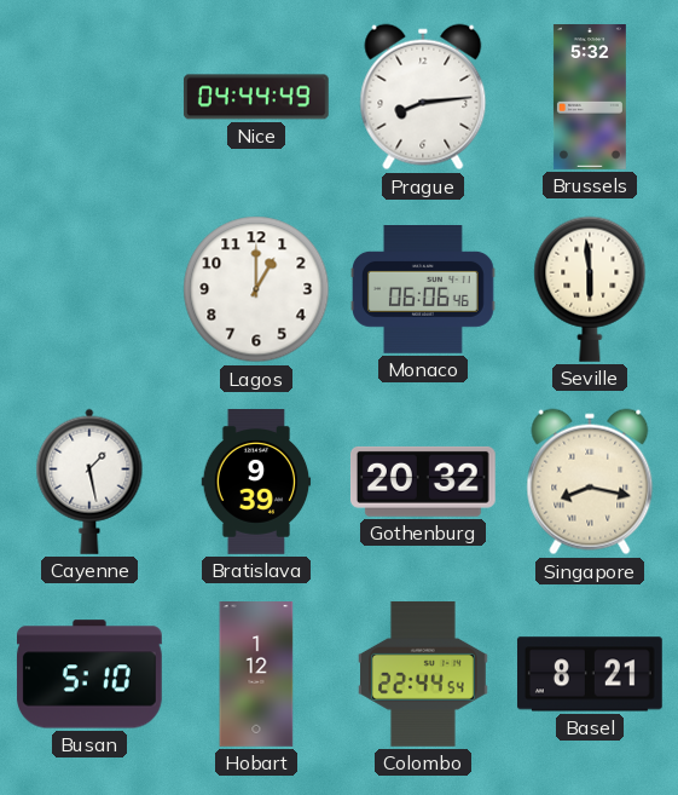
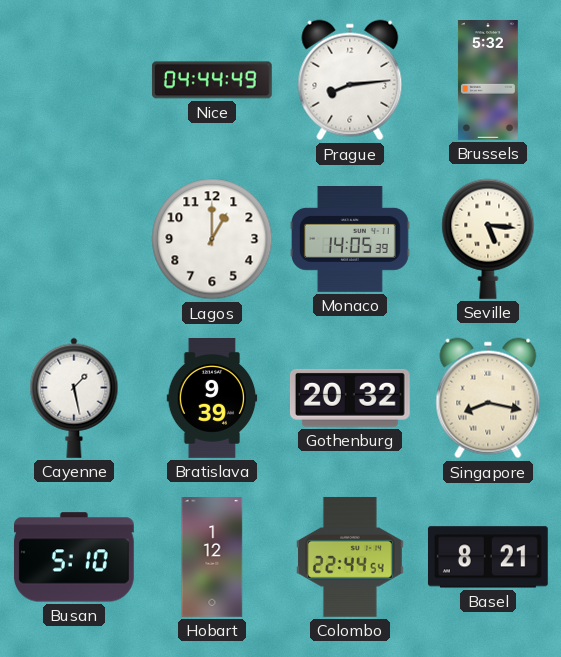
Monaco: 06:06 -> 14:05
Seville: 5:59 -> 5:16
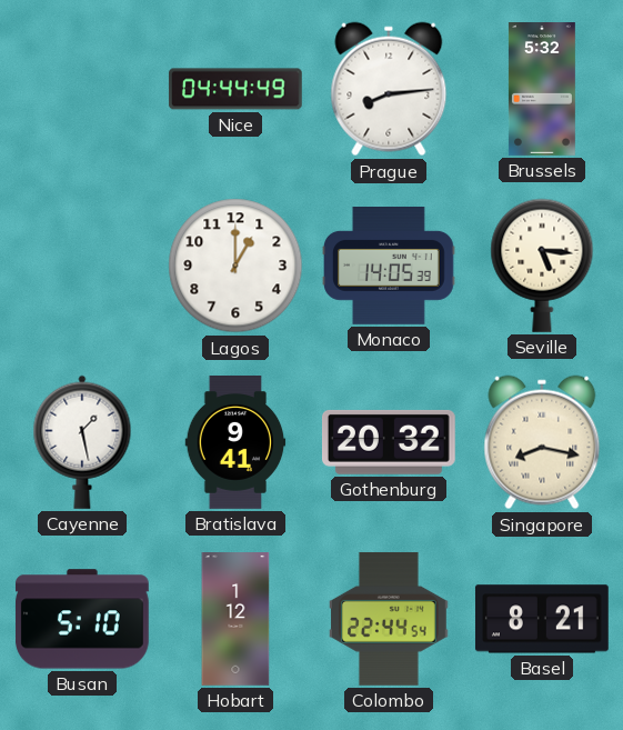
Bratislava: 9:39 -> 9:41
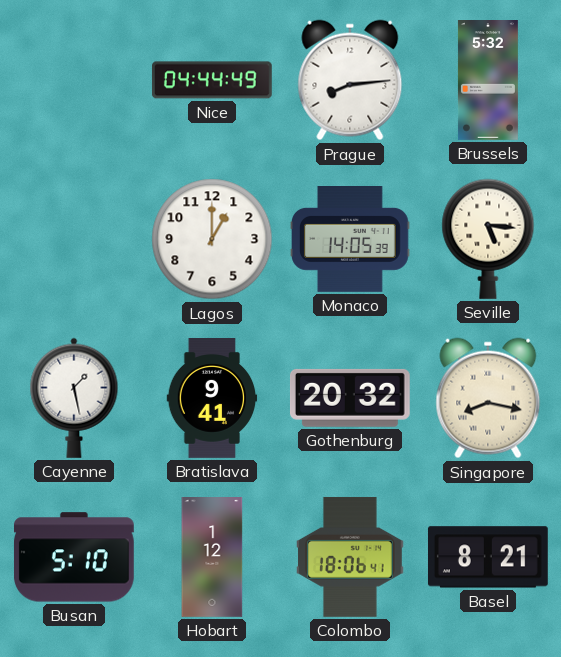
Colombo: 22:44 -> 18:06
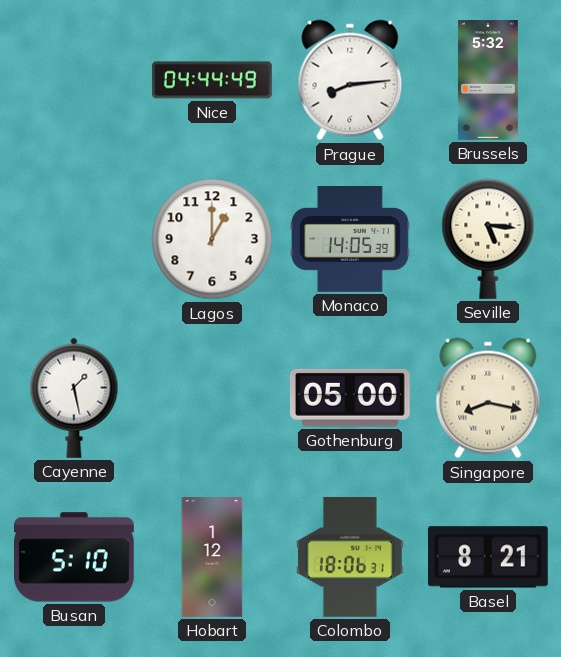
Bratislava: 9:41 -> none
Gothenburg: 20:32 -> 05:00
Colombo: 18:06:41 -> 18:06:31
